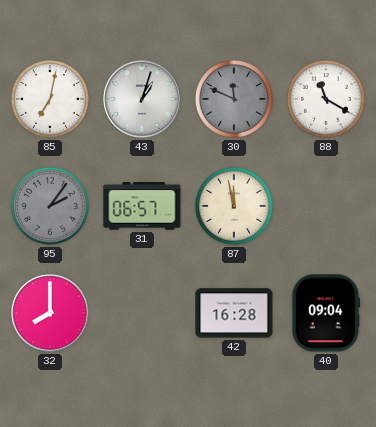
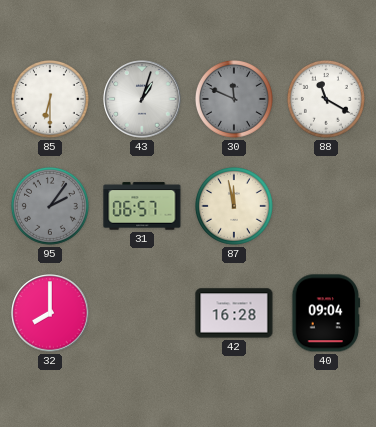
85: 7:02 -> 6:30
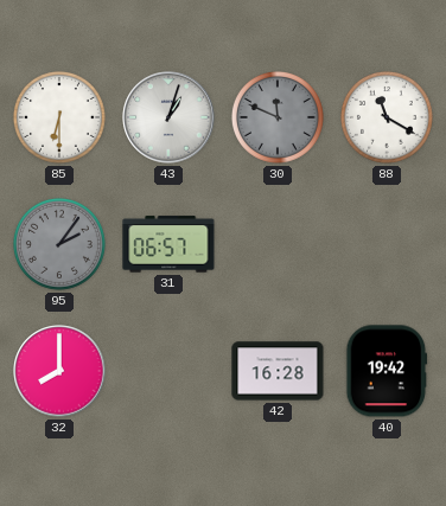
87: 11:58 -> none
40: 09:04 -> 19:42
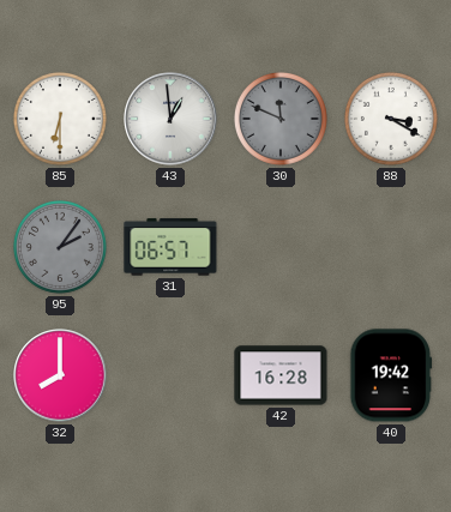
43: 1:03 -> 12:59
88: 11:20 -> 3:20
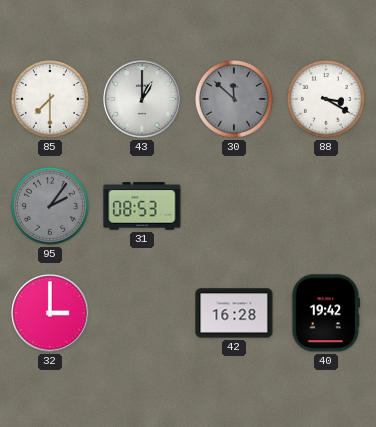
85: 6:30 -> 7:30
43: 12:59 -> 1:00
30: 11:49 -> 11:52
31: 06:57 -> 08:53
32: 8:00 -> 3:00
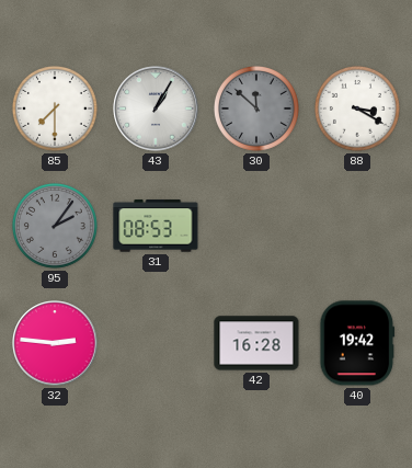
43: 1:00 -> 1:05
32: 3:00 -> 2:46
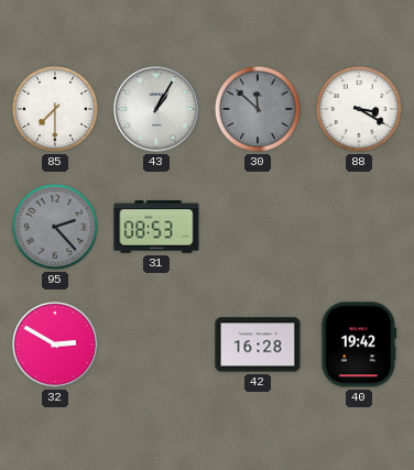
95: 2:06 -> 2:23
32: 2:46 -> 2:50
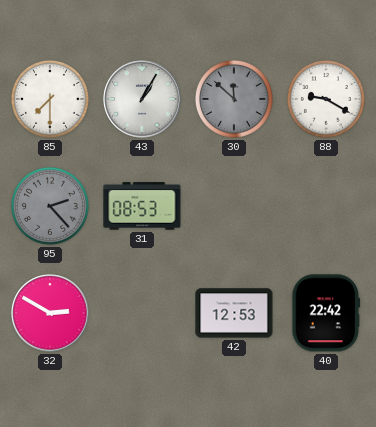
88: 3:20 -> 9:20
42: 16:28 -> 12:53
40: 19:42 -> 22:42
